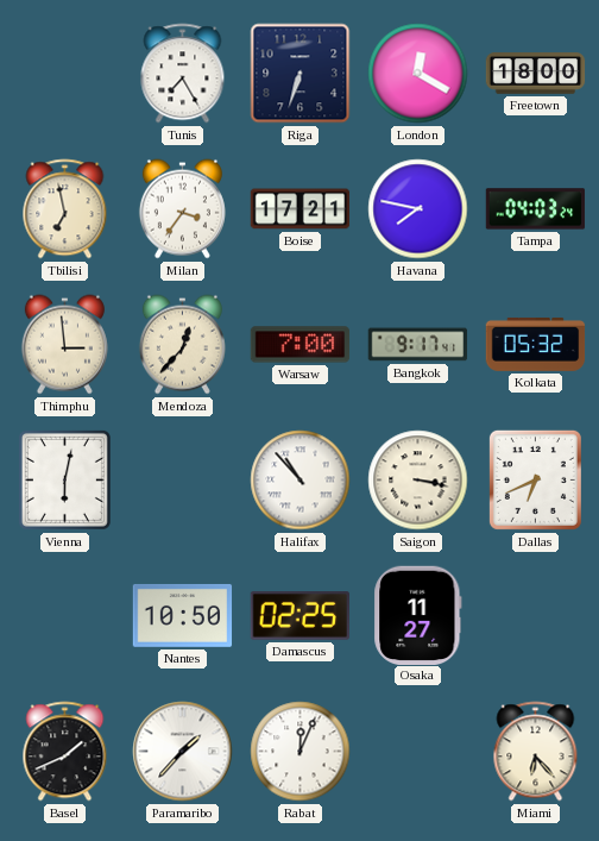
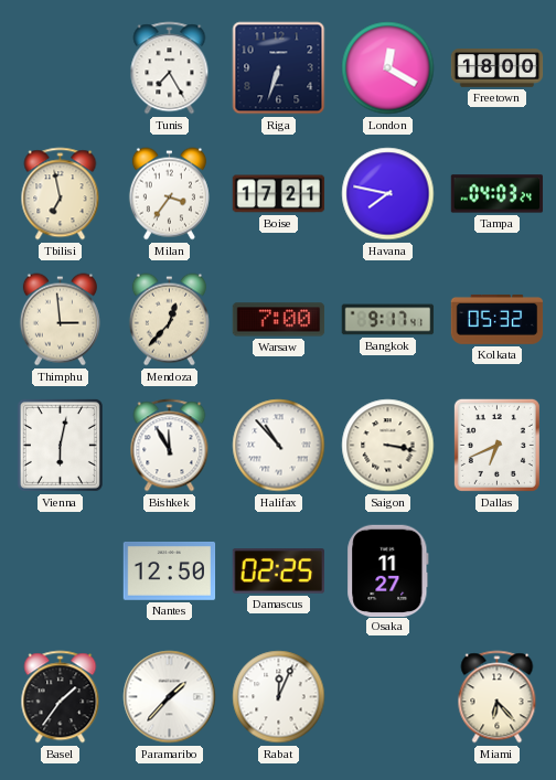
Bishkek: none -> 11:55
Nantes: 10:50 -> 12:50
Basel: 1:41 -> 1:36
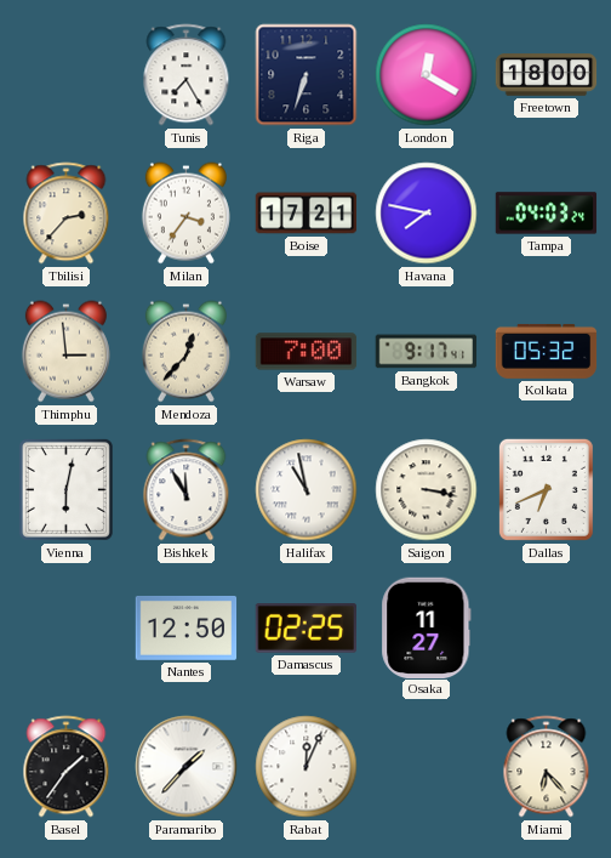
Tbilisi: 6:58 -> 2:37
Halifax: 10:53 -> 10:58
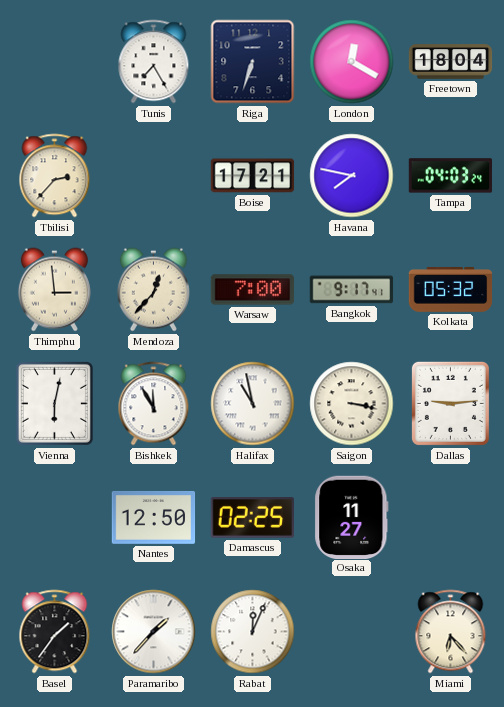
Freetown: 18:00 -> 18:04
Milan: 3:36 -> none
Dallas: 6:41 -> 9:14
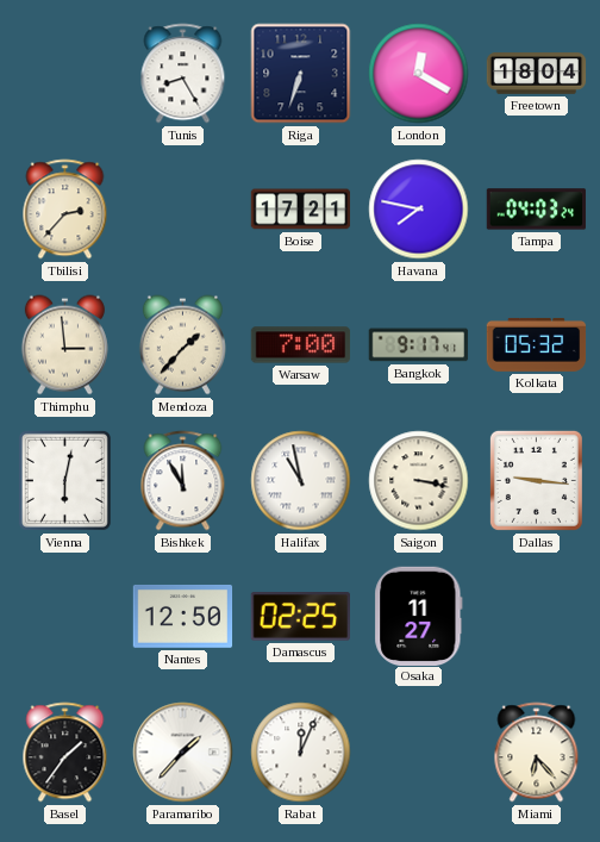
Tunis: 7:25 -> 8:25
Mendoza: 12:37 -> 1:37
Dallas: 9:14 -> 9:16
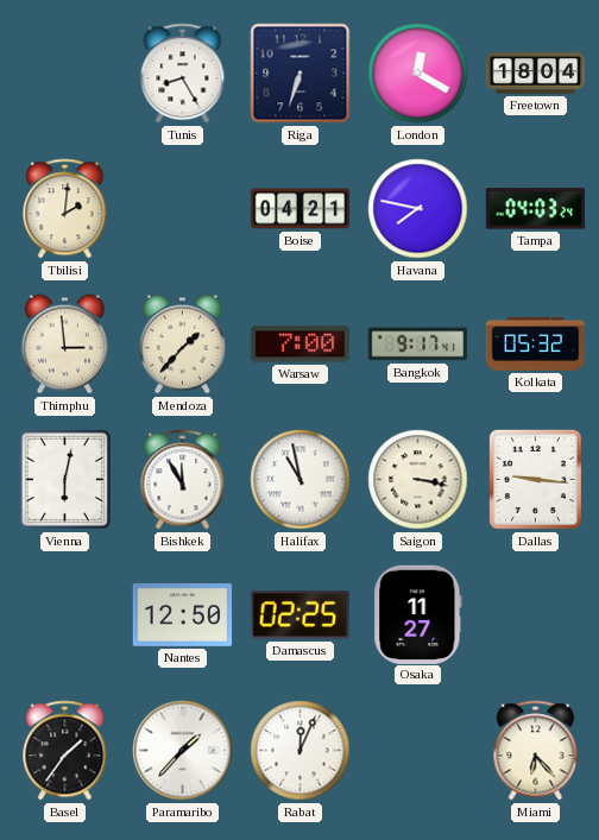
Tbilisi: 2:37 -> 2:01
Boise: 17:21 -> 04:21
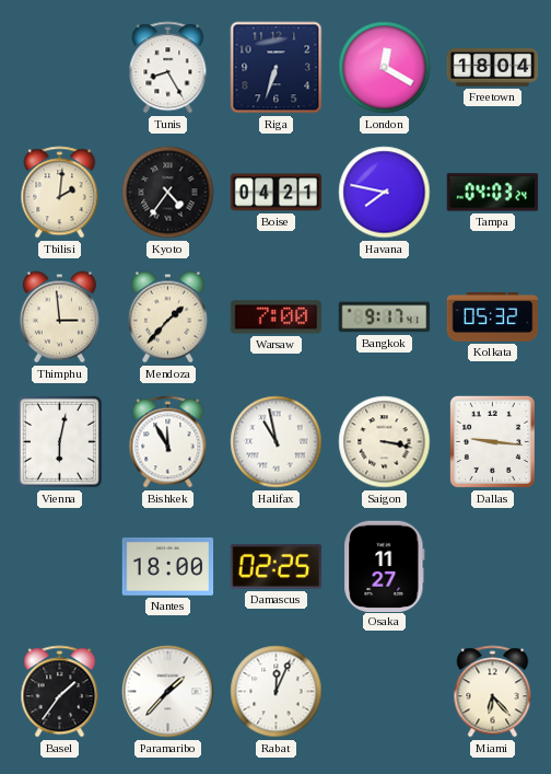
Kyoto: none -> 4:36
Nantes: 12:50 -> 18:00
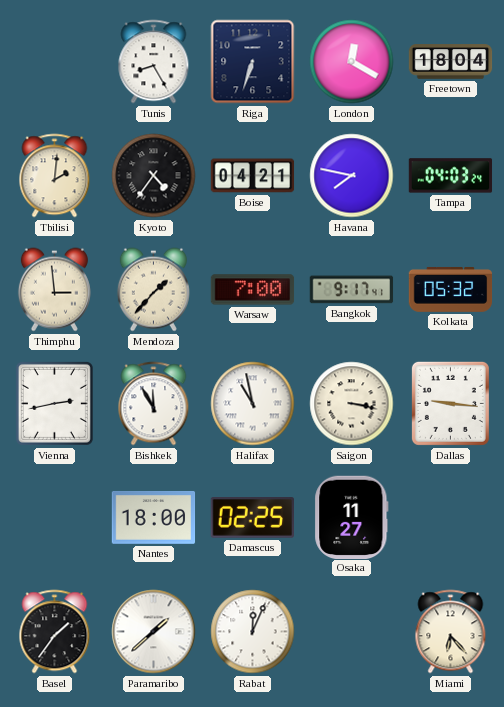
Vienna: 6:02 -> 2:43
Paramaribo: 1:37 -> 1:38
